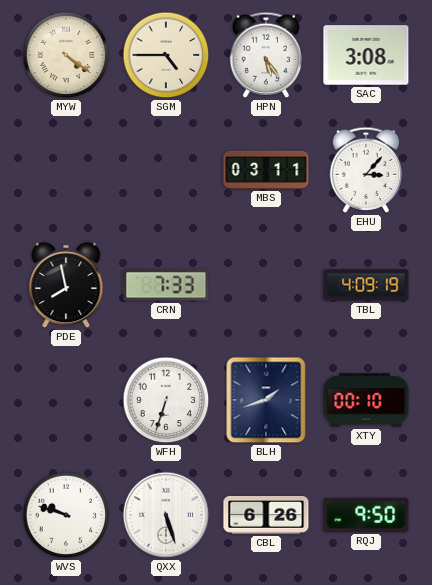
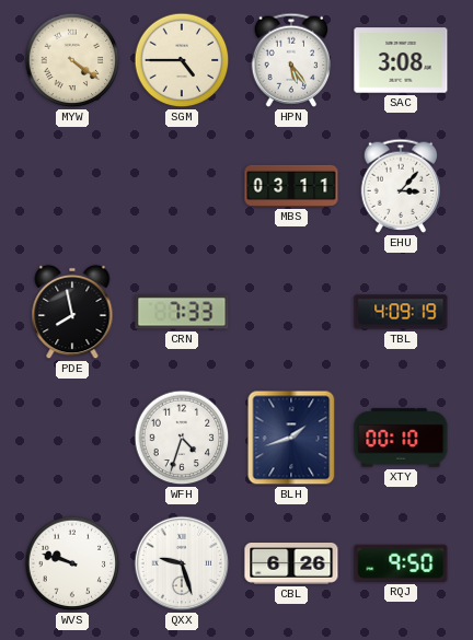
WFH: 6:33 -> 4:33
QXX: 5:27 -> 9:27
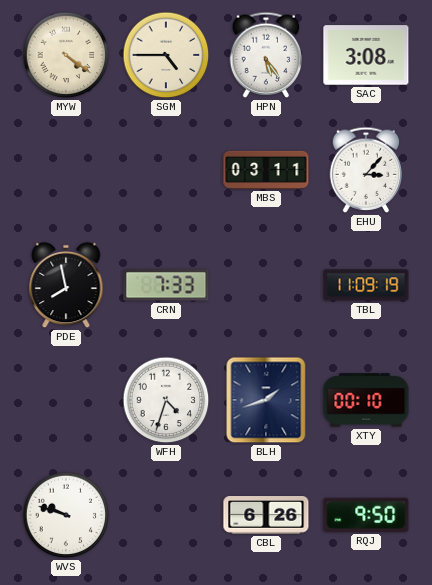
TBL: 4:09 -> 11:09
QXX: 9:27 -> none
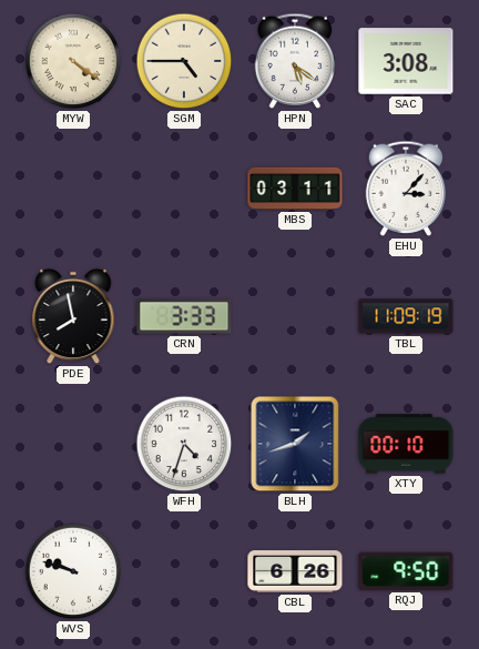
HPN: 5:24 -> 5:21
CRN: 7:33 -> 3:33
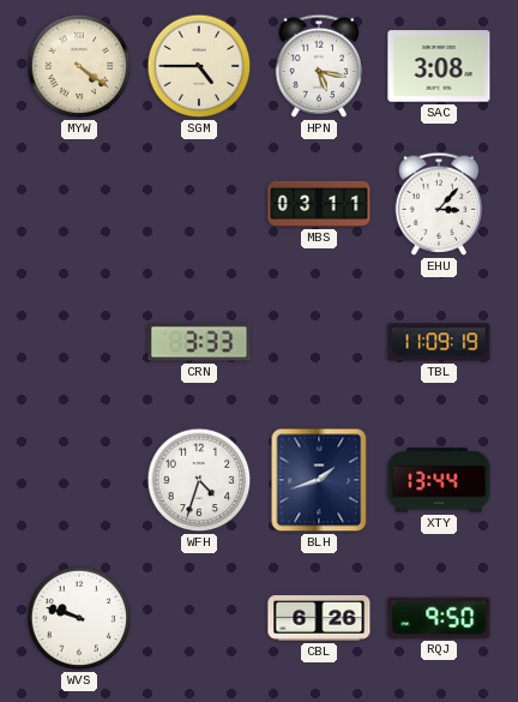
HPN: 5:21 -> 5:17
PDE: 7:58 -> none
XTY: 00:10 -> 13:44
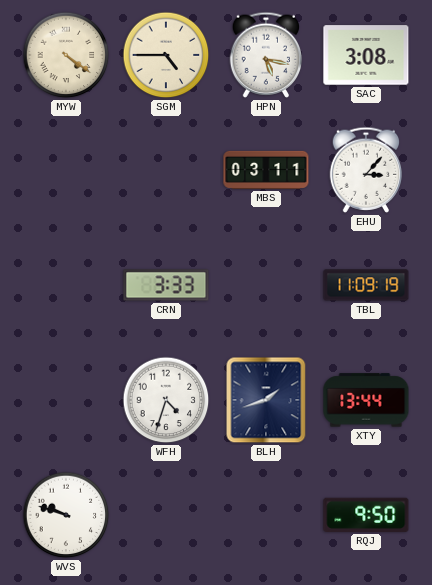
CBL: 6:26 -> none
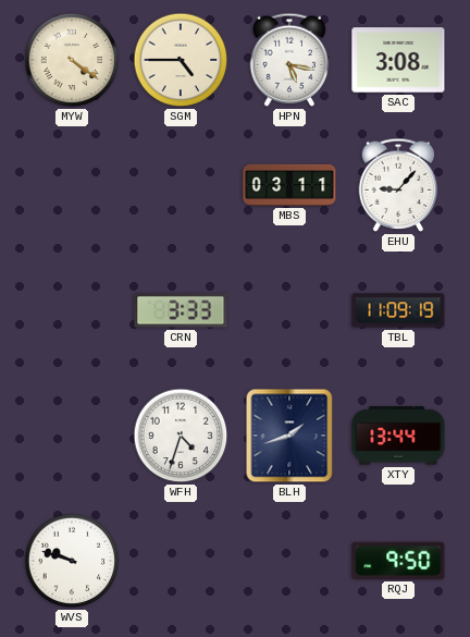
EHU: 3:07 -> 9:07
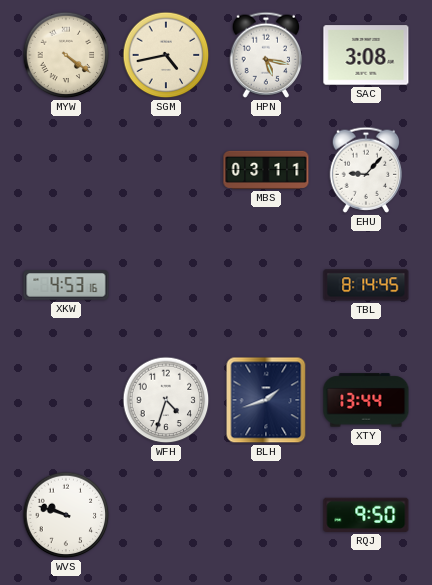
SGM: 4:45 -> 4:43
XKW: none -> 4:53
CRN: 3:33 -> none
TBL: 11:09 -> 8:14
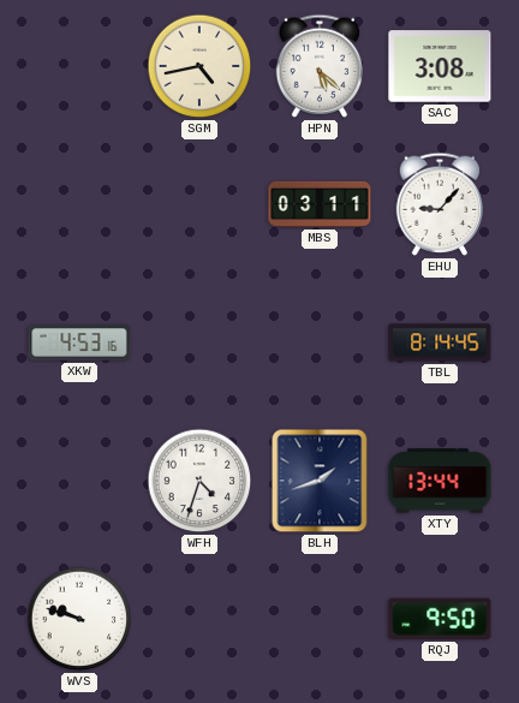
MYW: 4:21 -> none
HPN: 5:17 -> 5:22
